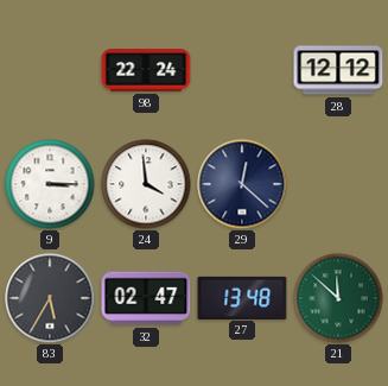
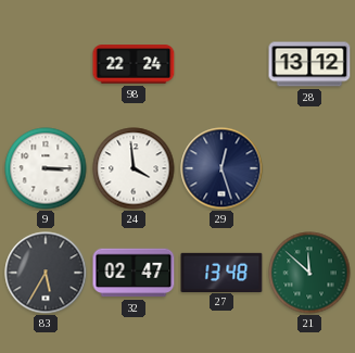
28: 12:12 -> 13:12
29: 12:22 -> 12:27
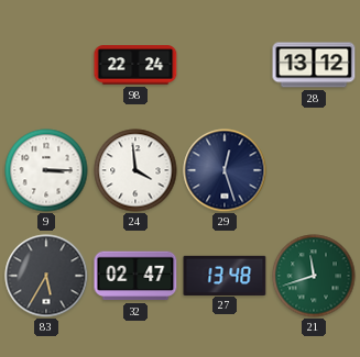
21: 11:52 -> 11:42
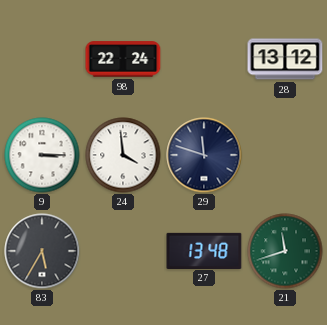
29: 12:27 -> 11:48
32: 02:47 -> none
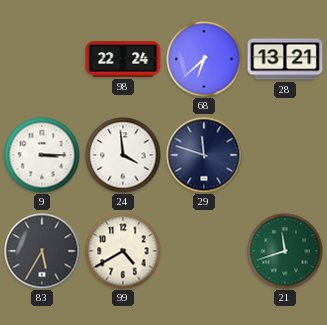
68: none -> 6:38
28: 13:12 -> 13:21
99: none -> 4:40
27: 13:48 -> none
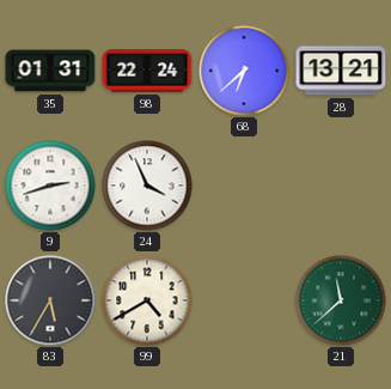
35: none -> 01:31
9: 3:15 -> 2:42
24: 3:59 -> 3:56
29: 11:48 -> none
21: 11:42 -> 11:38
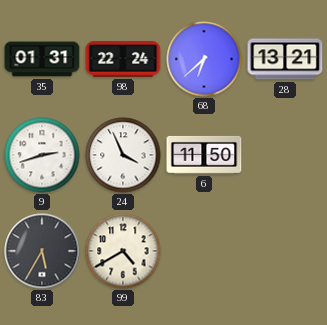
6: none -> 11:50
21: 11:38 -> none
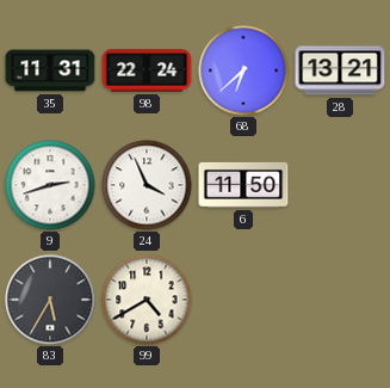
35: 01:31 -> 11:31
